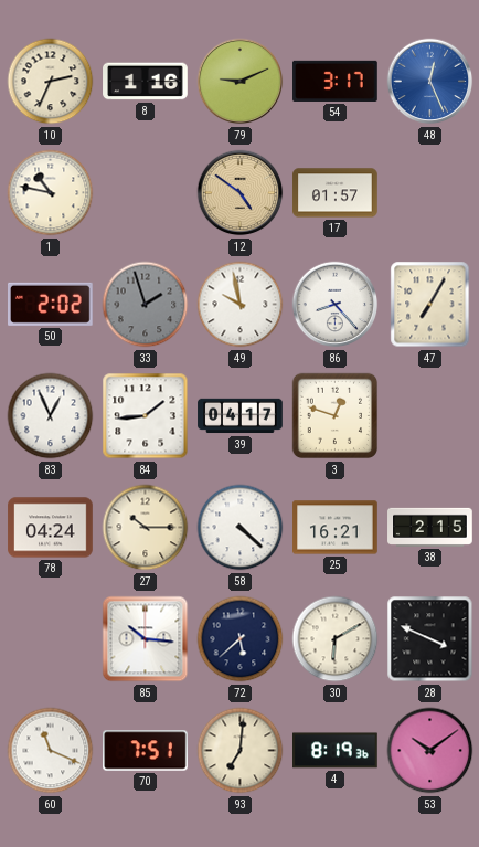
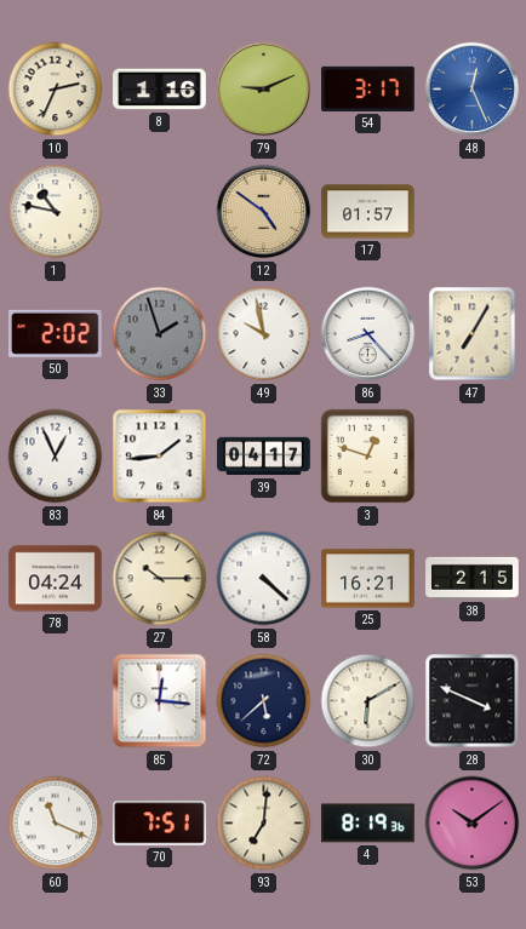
85: 10:16 -> 12:16
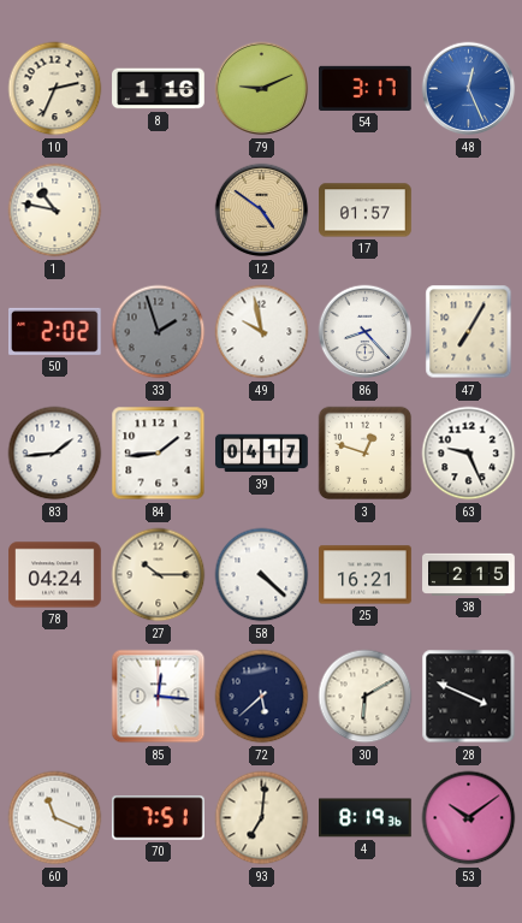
83: 12:56 -> 1:44
63: none -> 9:26
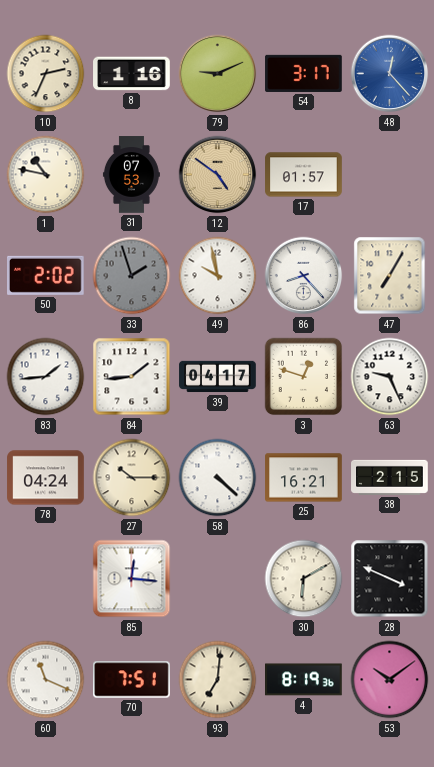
48: 12:26 -> 12:23
31: none -> 07:53
72: 5:38 -> none
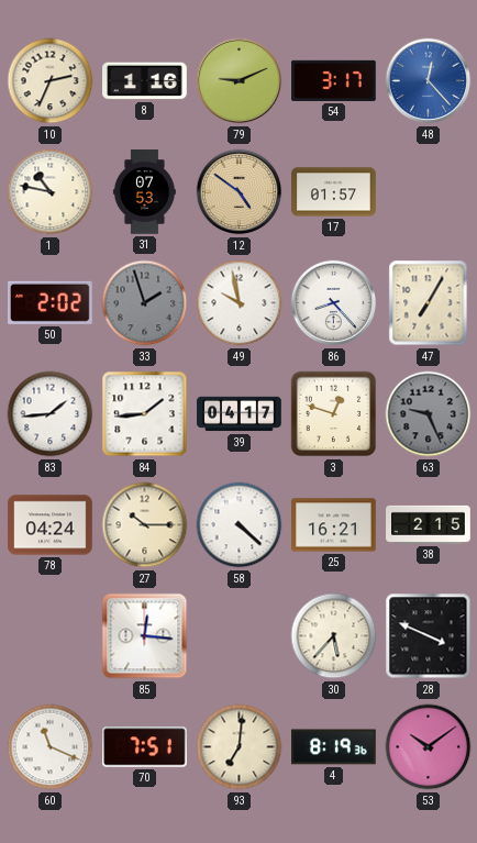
63 dial: white -> grey
30: 6:10 -> 5:37
